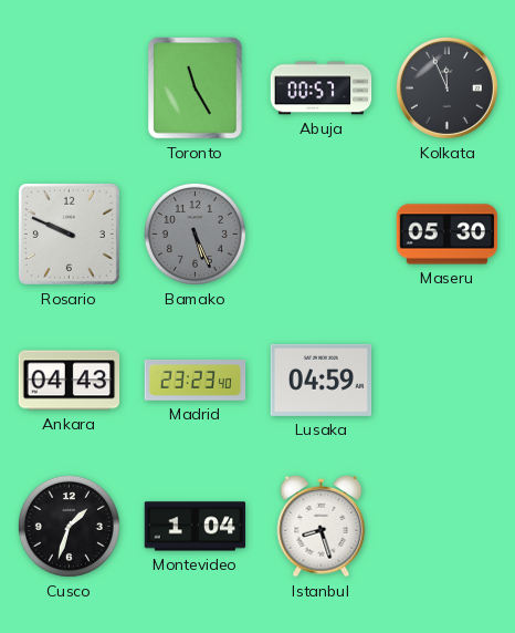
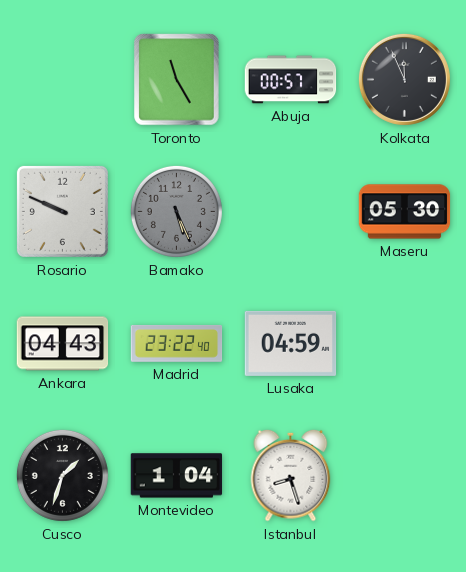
Madrid: 23:23 -> 23:22
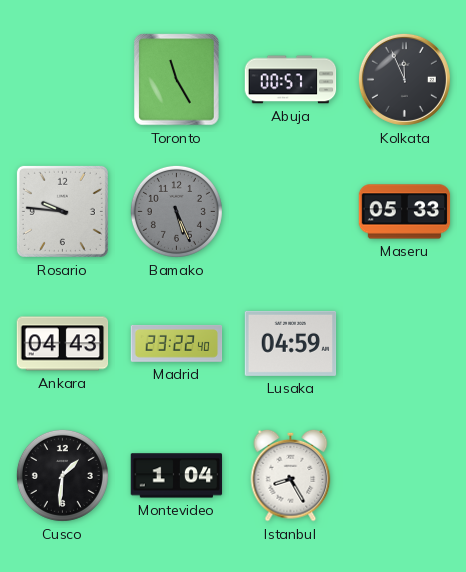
Rosario: 9:49 -> 9:46
Maseru: 05:30 -> 05:33
Cusco: 1:33 -> 1:31
Istanbul: 8:27 -> 8:25
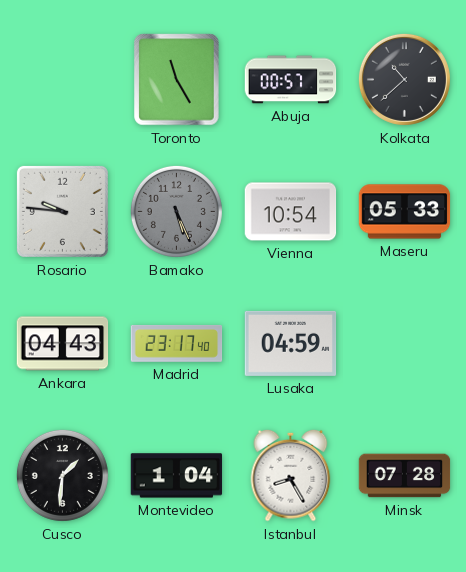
Kolkata: 11:56 -> 10:38
Vienna: none -> 10:54
Madrid: 23:22 -> 23:17
Minsk: none -> 07:28
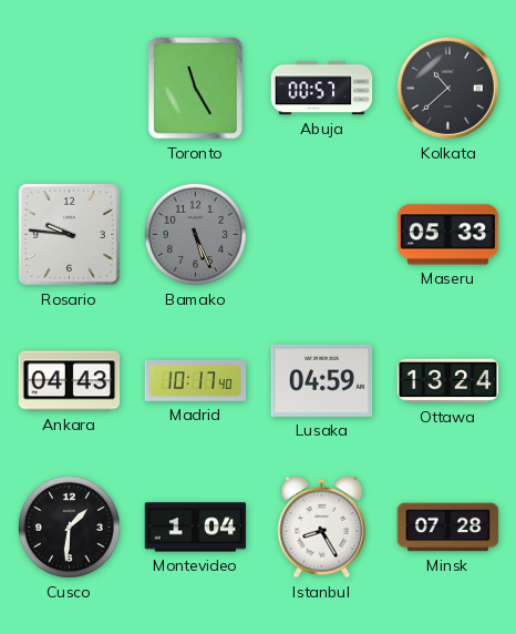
Vienna: 10:54 -> none
Madrid: 23:17 -> 10:17
Ottawa: none -> 13:24
